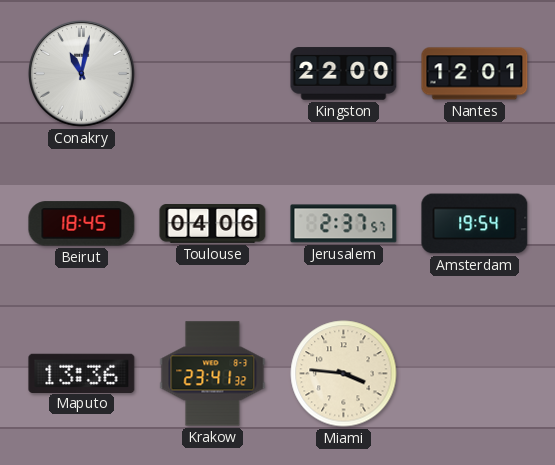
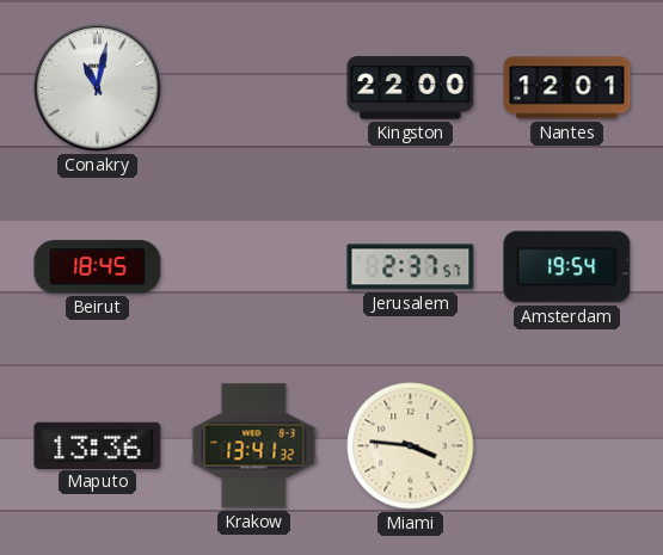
Toulouse: 04:06 -> none
Krakow: 23:41 -> 13:41
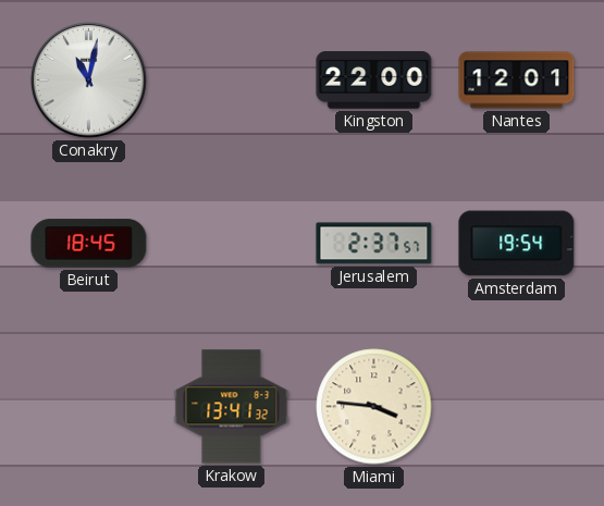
Maputo: 13:36 -> none
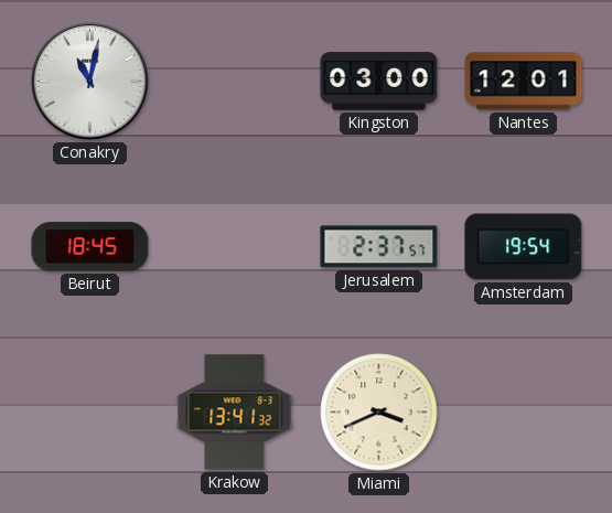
Kingston: 22:00 -> 03:00
Miami: 3:46 -> 3:41
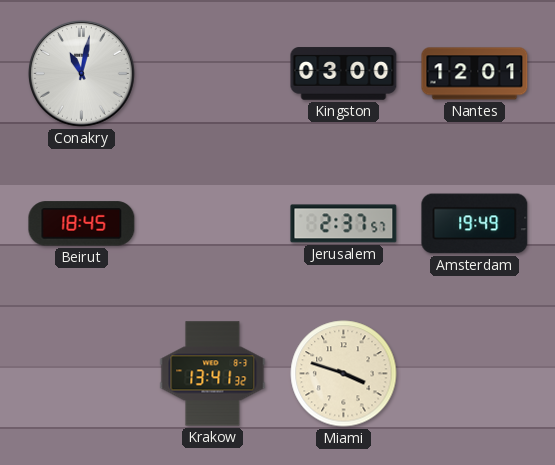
Amsterdam: 19:54 -> 19:49
Miami: 3:41 -> 3:48
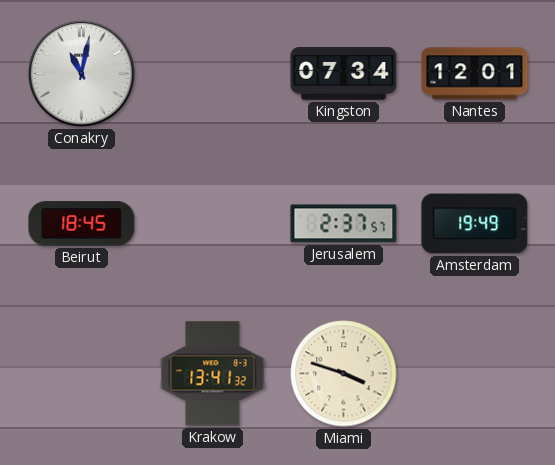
Kingston: 03:00 -> 07:34
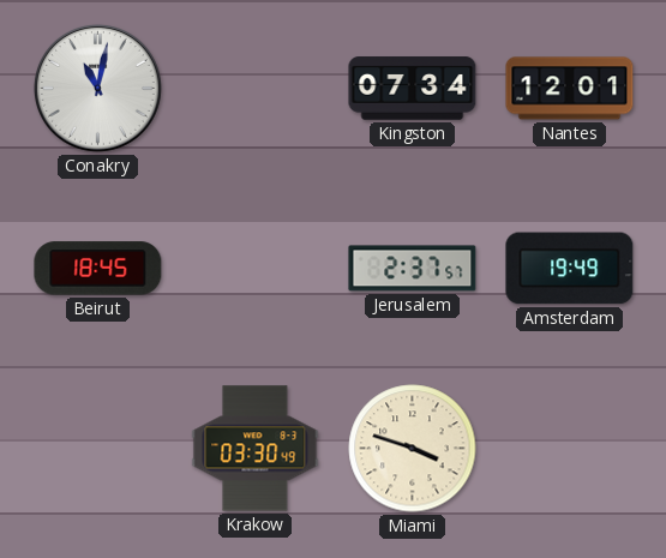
Krakow: 13:41 -> 03:30
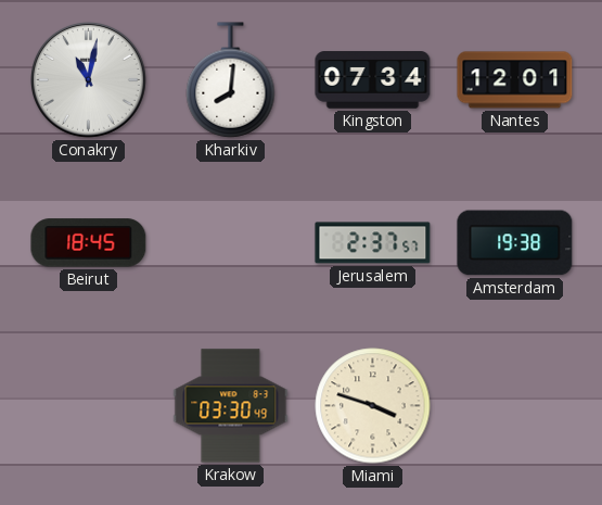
Kharkiv: none -> 8:01
Amsterdam: 19:49 -> 19:38
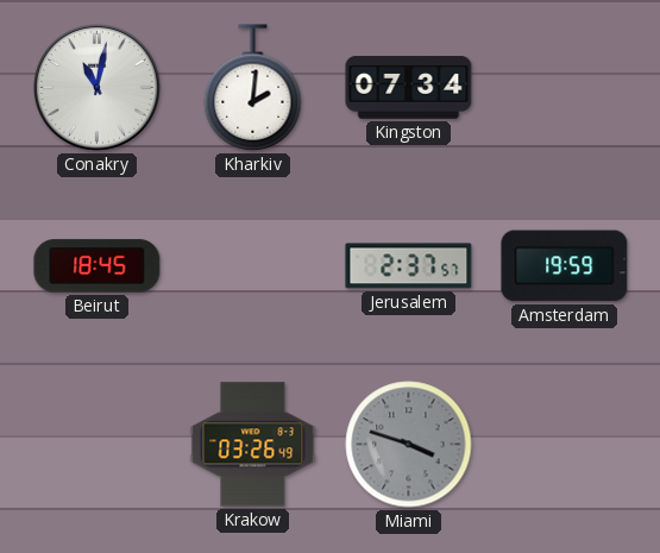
Kharkiv: 8:01 -> 2:01
Nantes: 12:01 -> none
Amsterdam: 19:38 -> 19:59
Krakow: 03:30 -> 03:26
Miami dial: cream -> grey
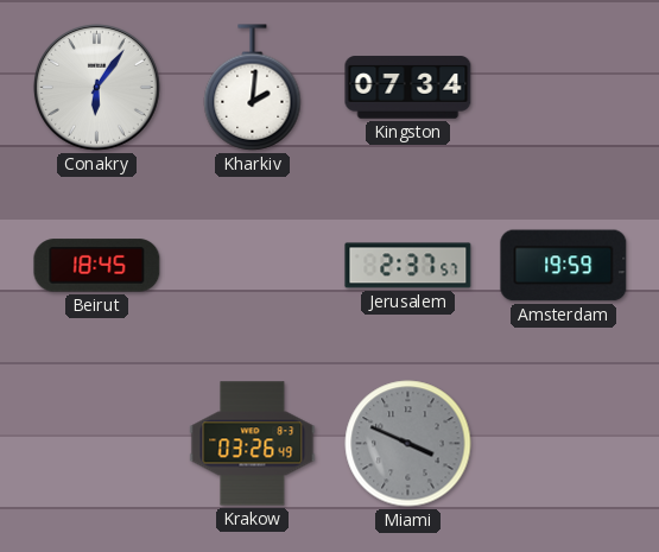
Conakry: 11:02 -> 6:06
Miami: 3:48 -> 3:49
